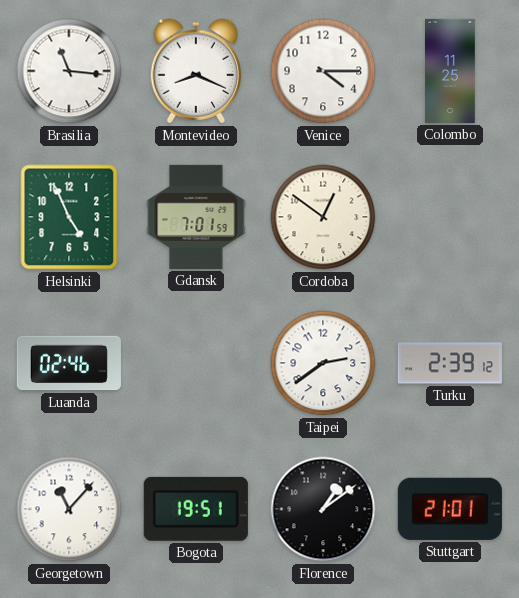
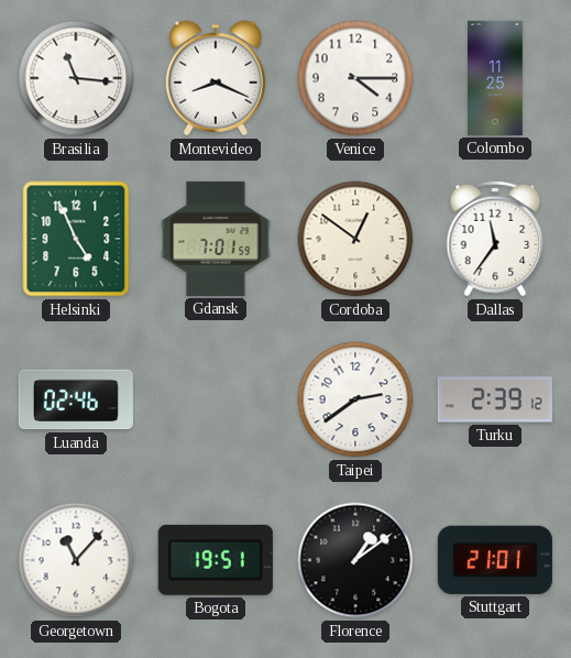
Dallas: none -> 11:36
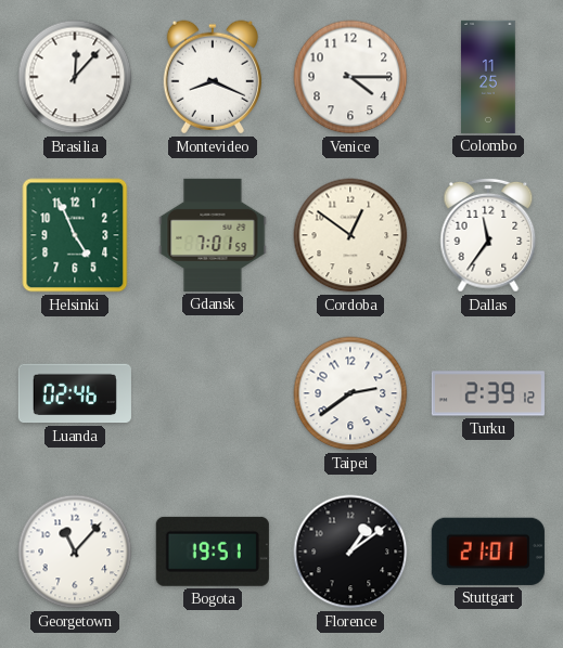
Brasilia: 11:16 -> 12:07
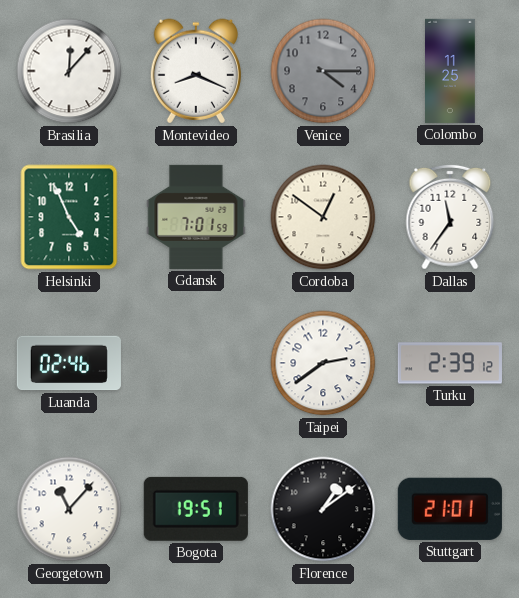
Venice dial: white -> grey
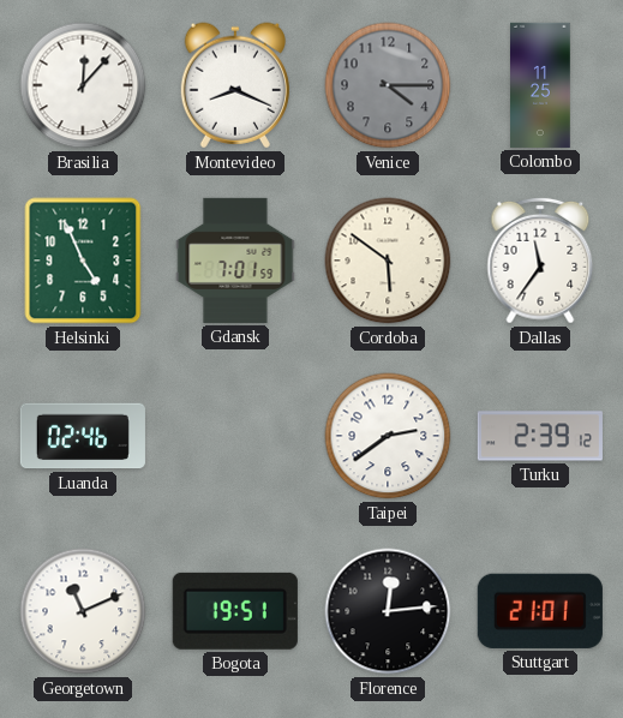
Cordoba: 12:51 -> 5:51
Georgetown: 11:07 -> 11:11
Florence: 1:09 -> 12:14
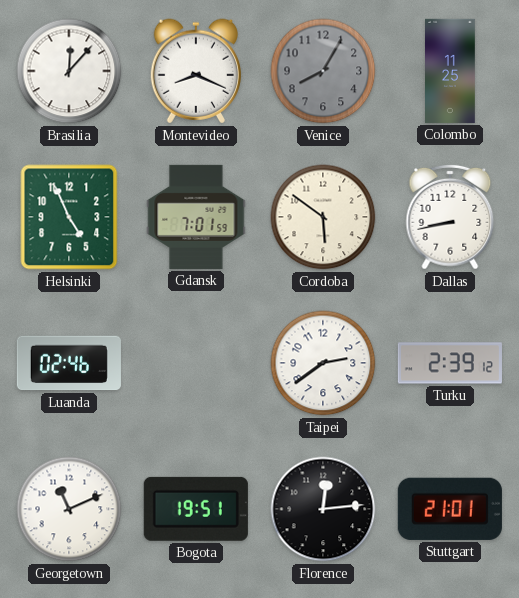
Venice: 4:15 -> 8:05
Dallas: 11:36 -> 8:43
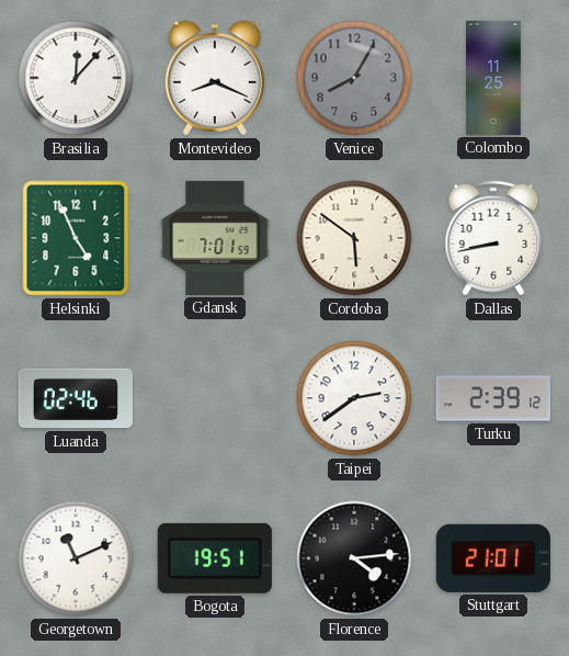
Florence: 12:14 -> 4:14
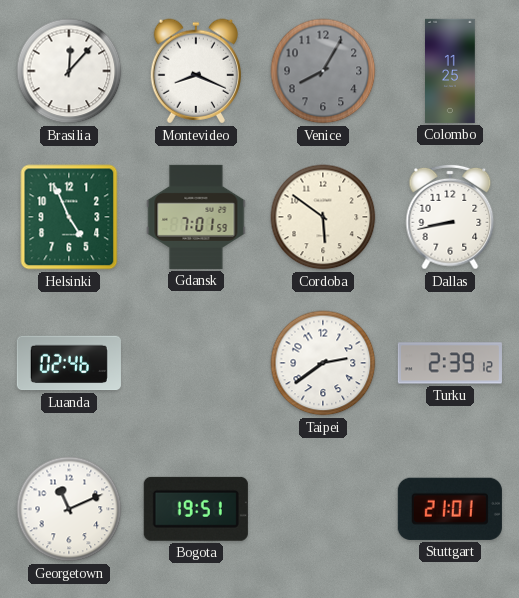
Florence: 4:14 -> none
